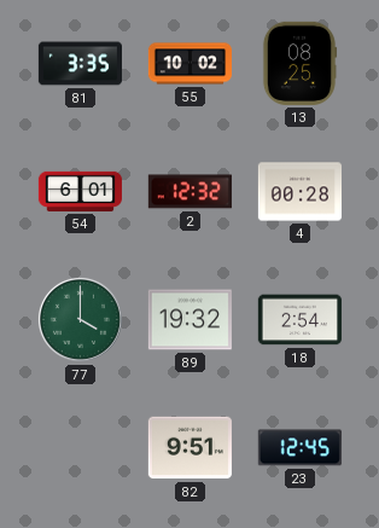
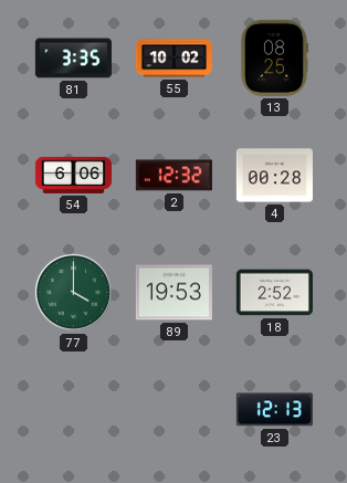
54: 6:01 -> 6:06
89: 19:32 -> 19:53
18: 2:54 -> 2:52
82: 9:51 -> none
23: 12:45 -> 12:13
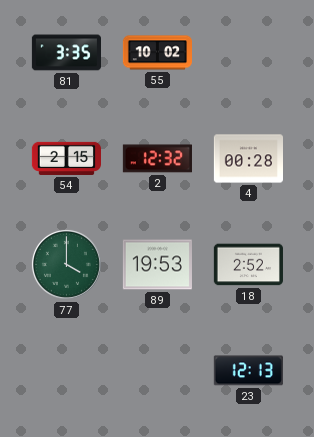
13: 08:25 -> none
54: 6:06 -> 2:15
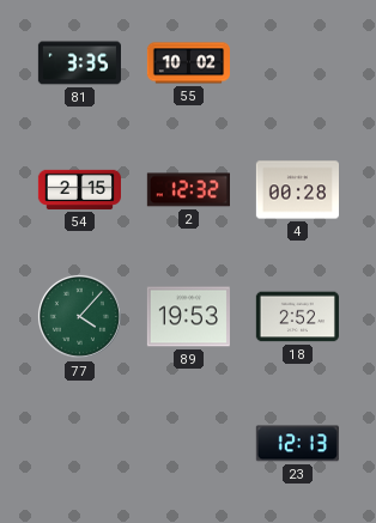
77: 4:00 -> 4:07
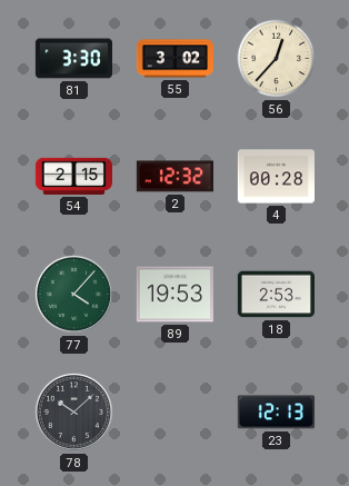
81: 3:35 -> 3:30
55: 10:02 -> 3:02
56: none -> 12:37
18: 2:52 -> 2:53
78: none -> 10:08
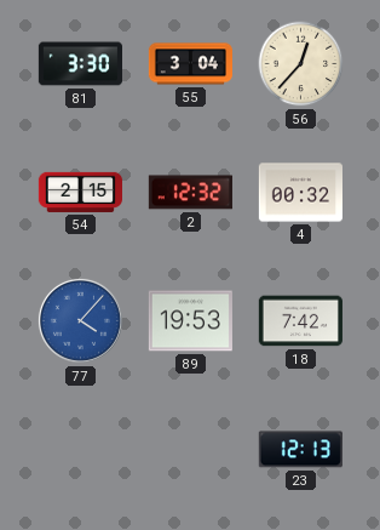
55: 3:02 -> 3:04
4: 00:28 -> 00:32
77 dial: green -> blue
18: 2:53 -> 7:42
78: 10:08 -> none
